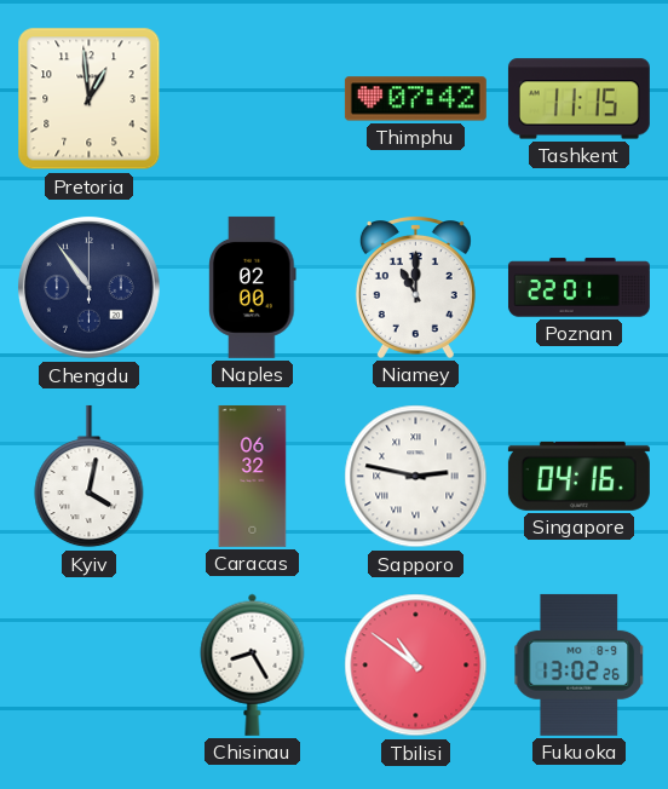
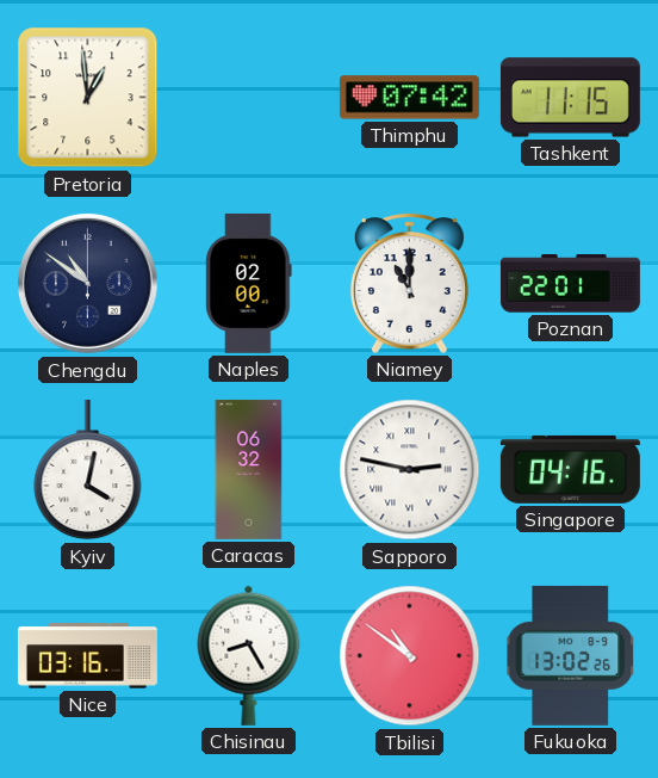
Chengdu: 10:54 -> 10:51
Nice: none -> 03:16
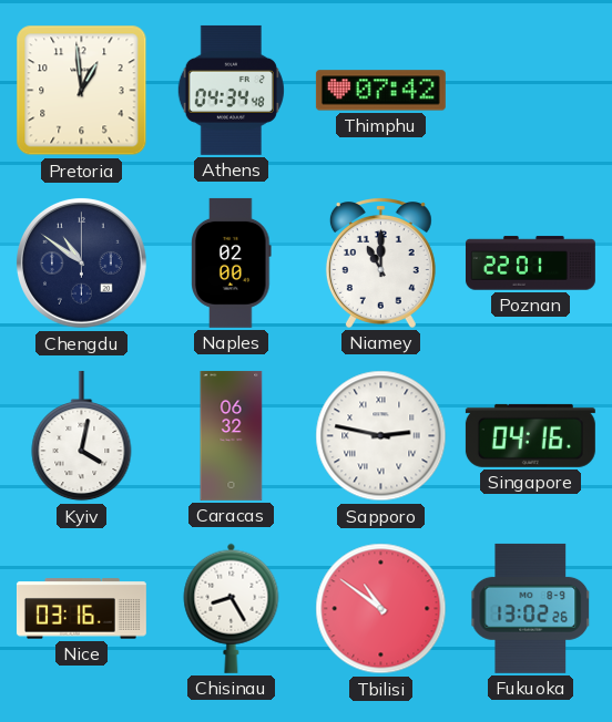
Athens: none -> 04:34
Tashkent: 11:15 -> none
